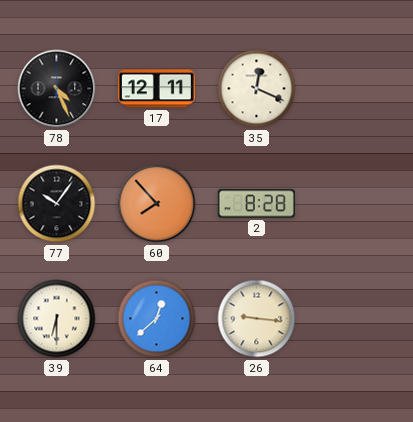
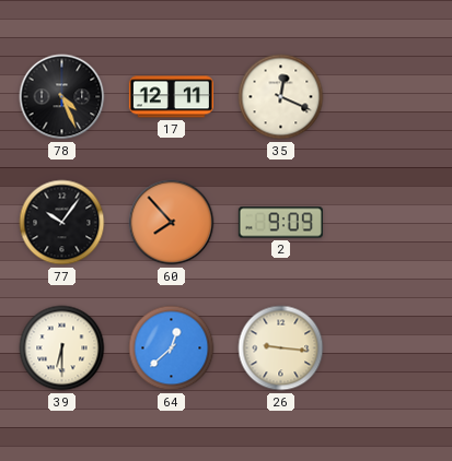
2: 8:28 -> 9:09
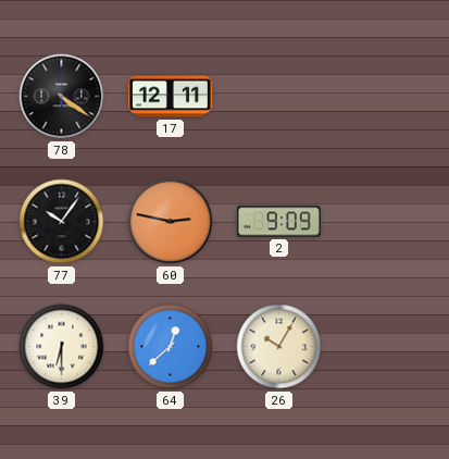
78: 4:26 -> 4:21
35: 12:19 -> none
60: 7:53 -> 2:47
26: 9:16 -> 10:05
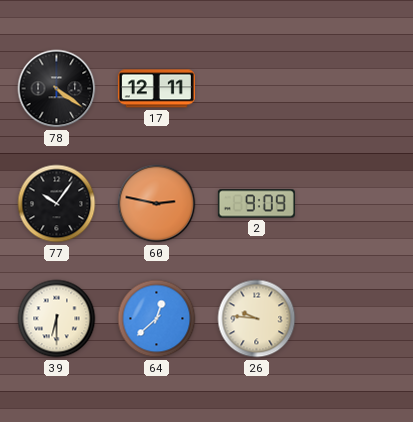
26: 10:05 -> 9:46
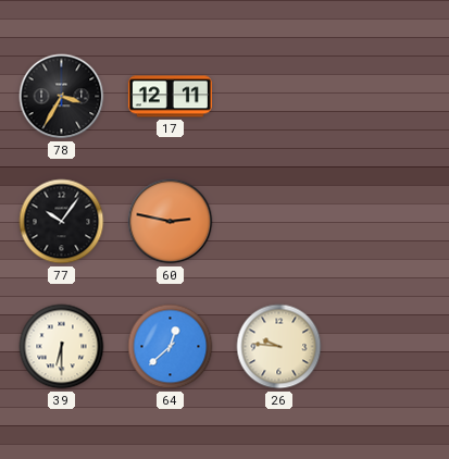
78: 4:21 -> 3:35
2: 9:09 -> none
